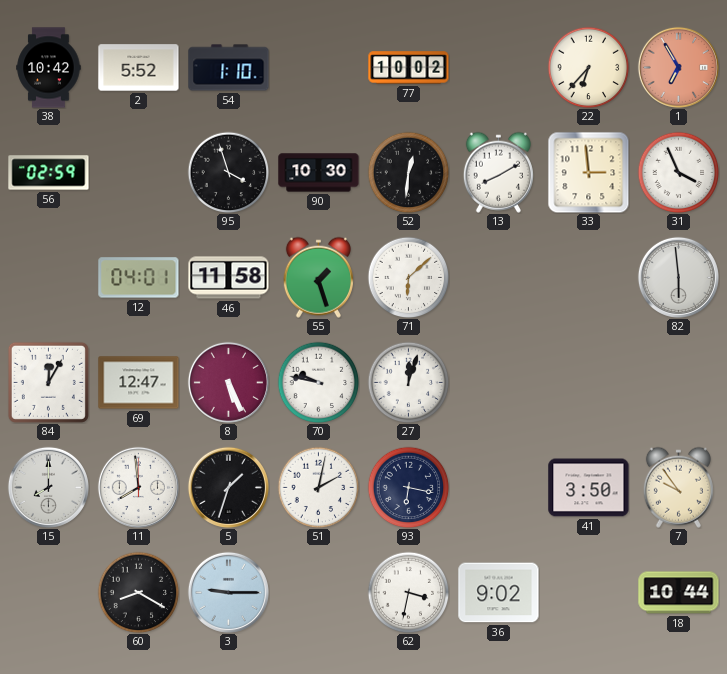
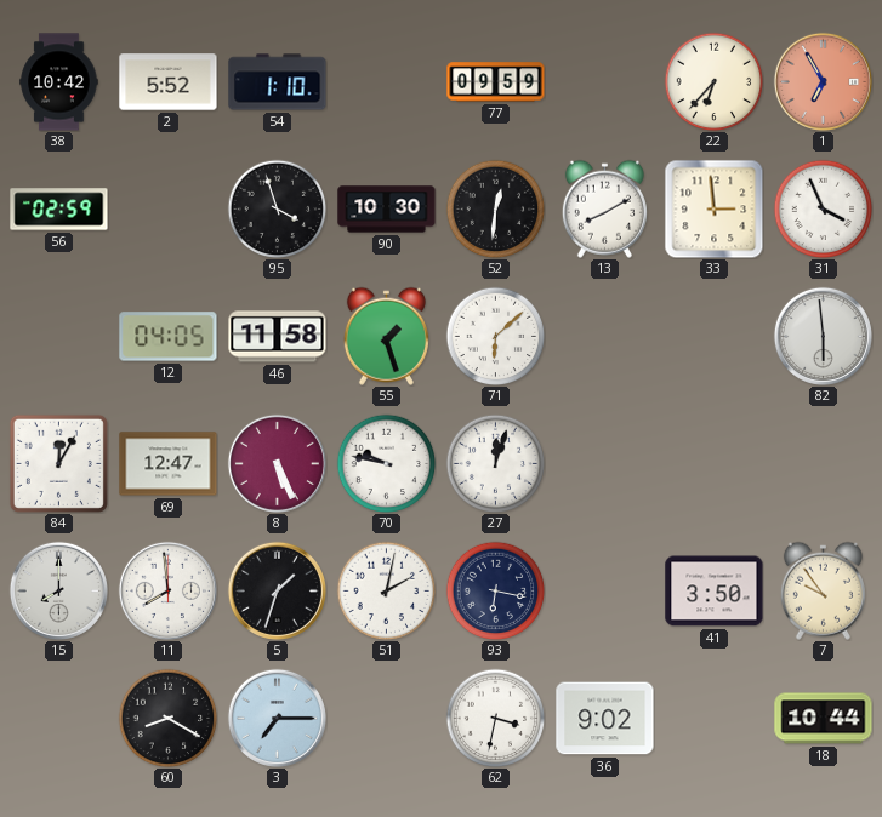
77: 10:02 -> 09:59
12: 04:01 -> 04:05
3: 9:15 -> 7:15
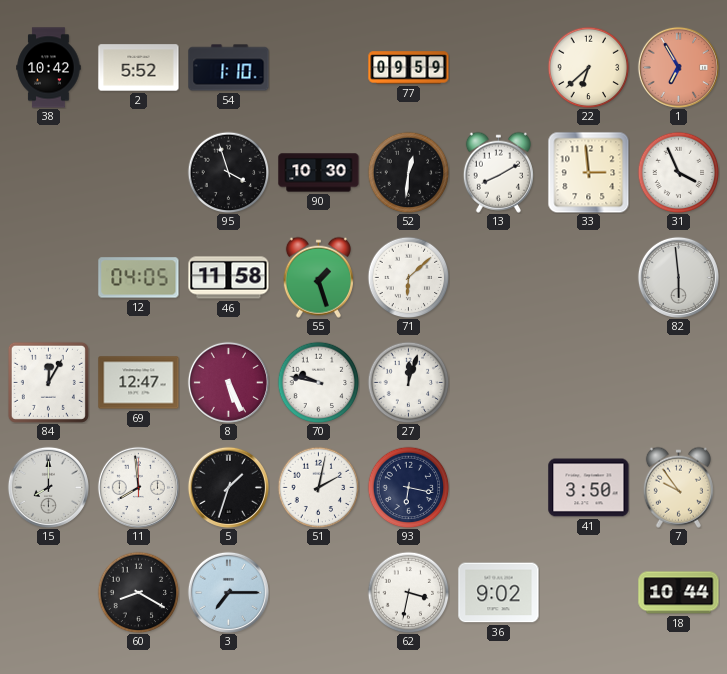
22: 6:37 -> 6:38
56: 02:59 -> none
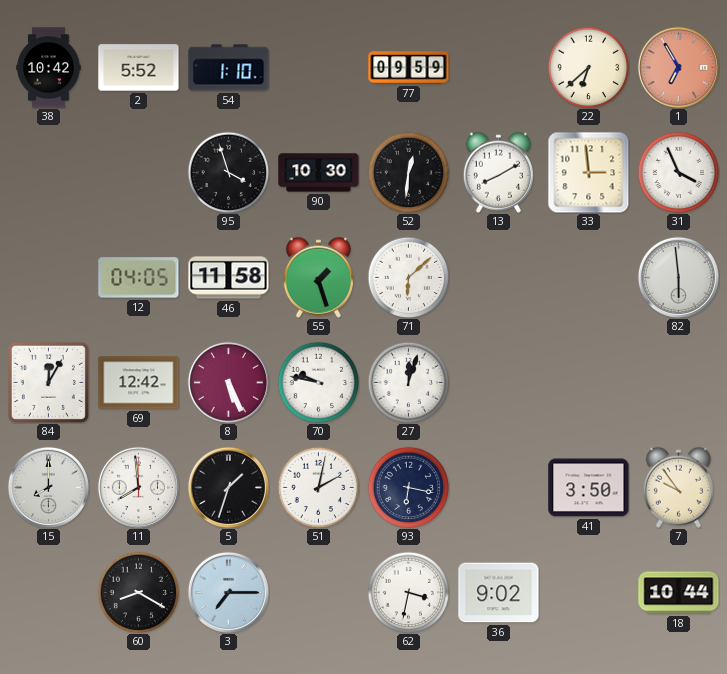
69: 12:47 -> 12:42
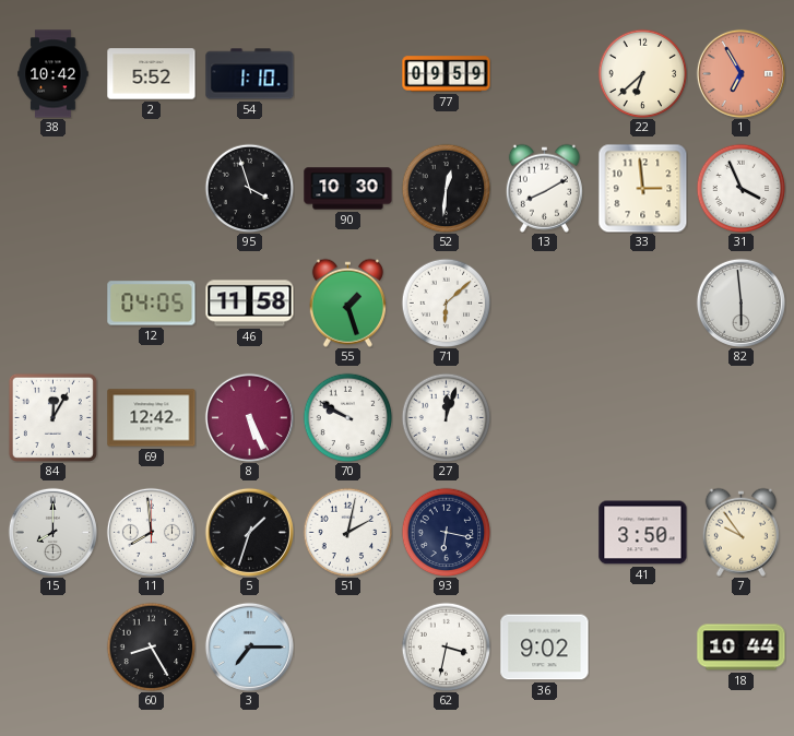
70: 9:47 -> 9:50
60: 8:20 -> 8:25
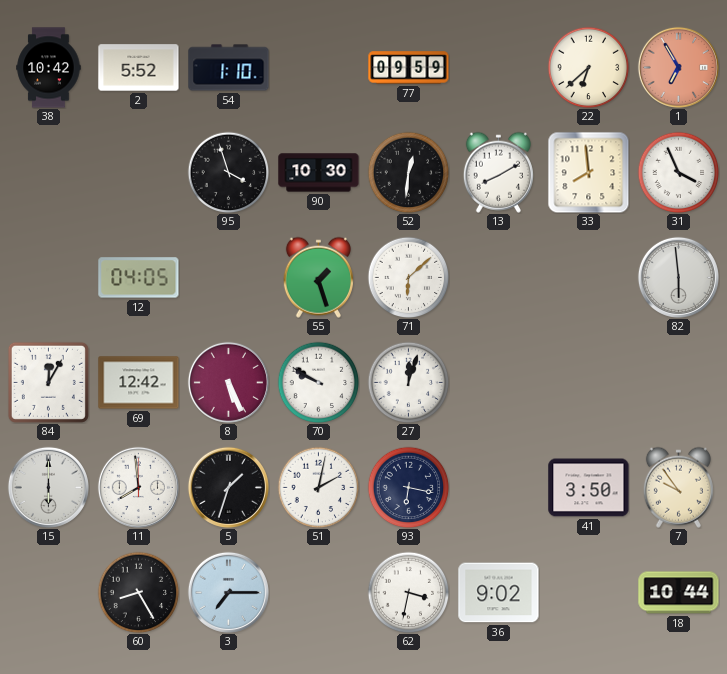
33: 2:59 -> 7:59
46: 11:58 -> none
15: 8:00 -> 6:00
